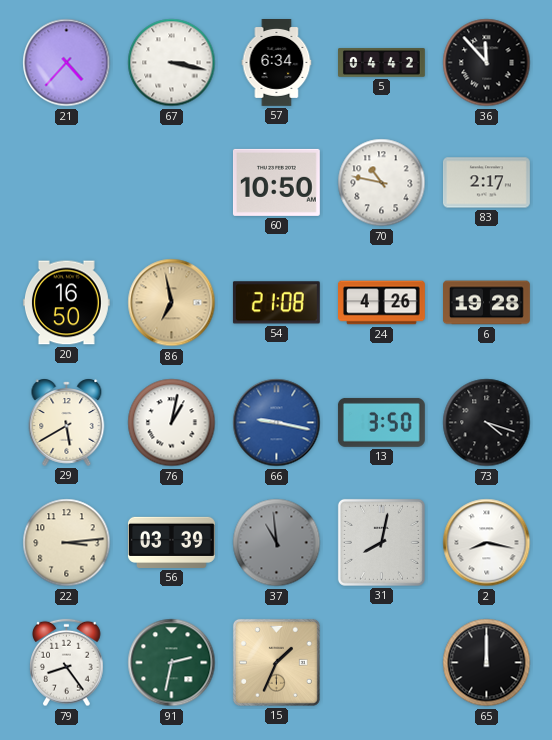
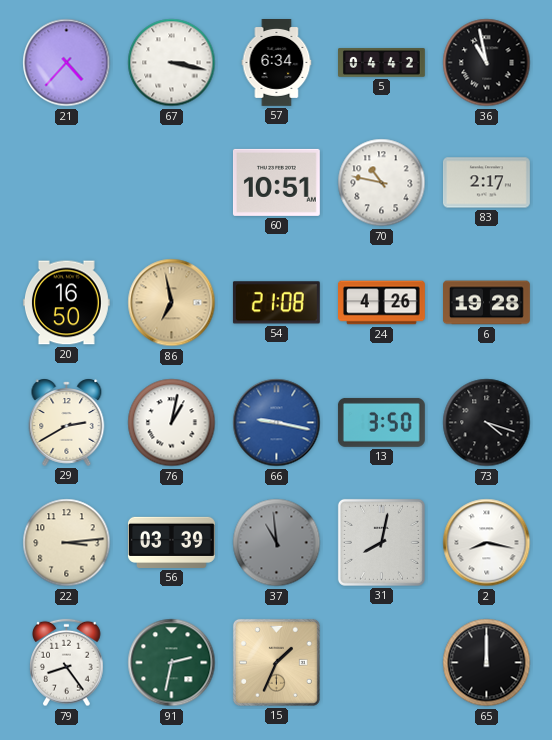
36: 11:53 -> 10:58
60: 10:50 -> 10:51
29: 5:40 -> 2:40
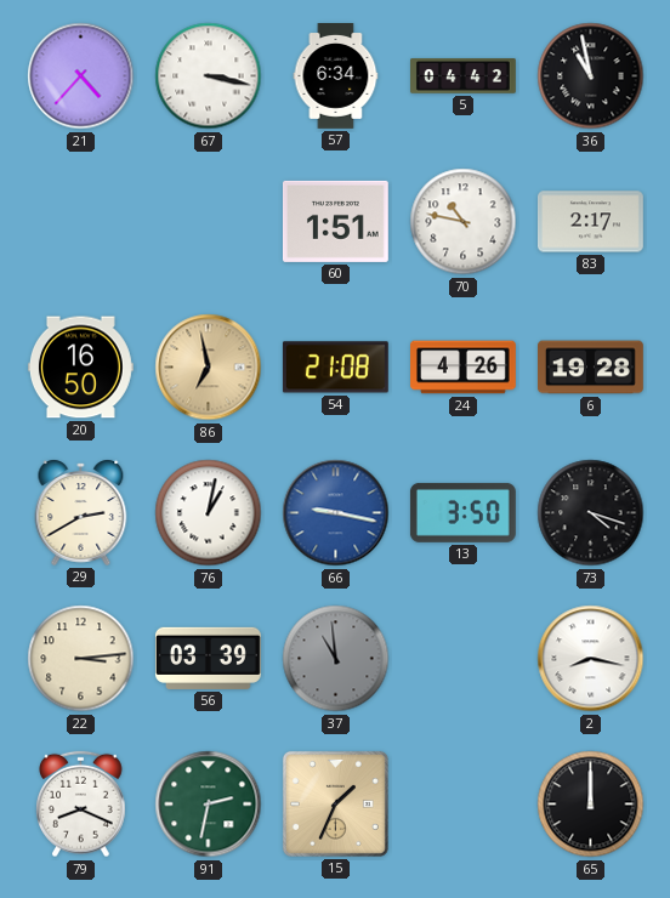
60: 10:51 -> 1:51
31: 8:02 -> none
79: 8:24 -> 8:19
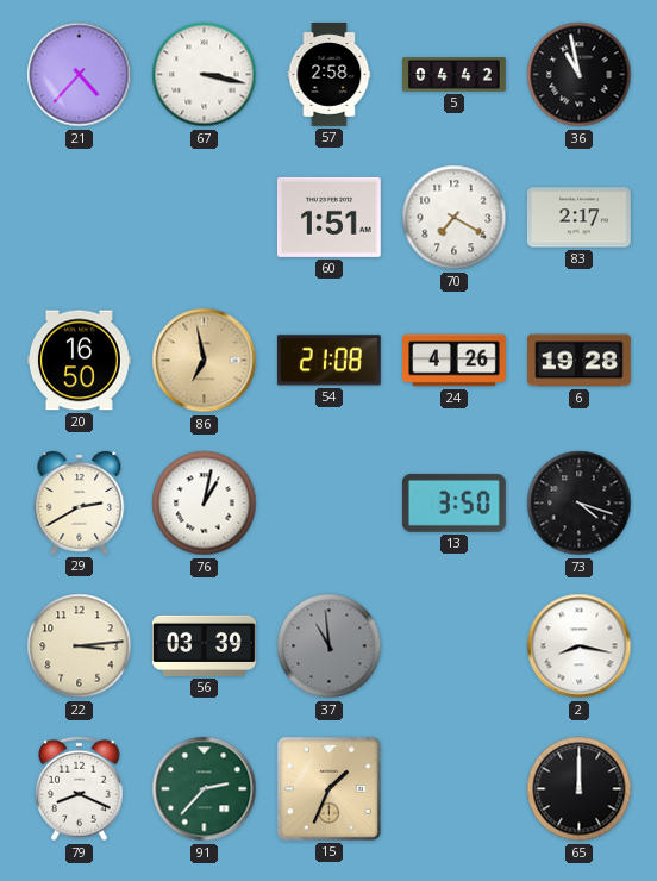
57: 6:34 -> 2:58
70: 10:47 -> 7:20
66: 9:17 -> none
91: 2:32 -> 2:37
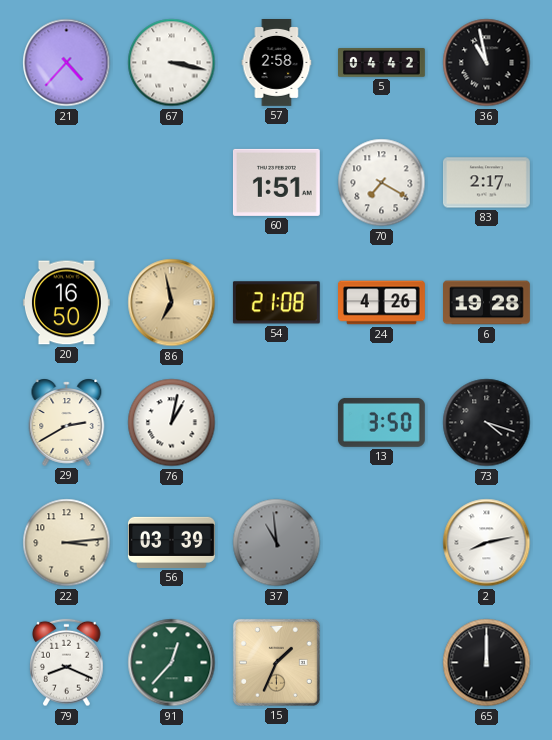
2: 8:17 -> 8:13
91: 2:37 -> 12:37
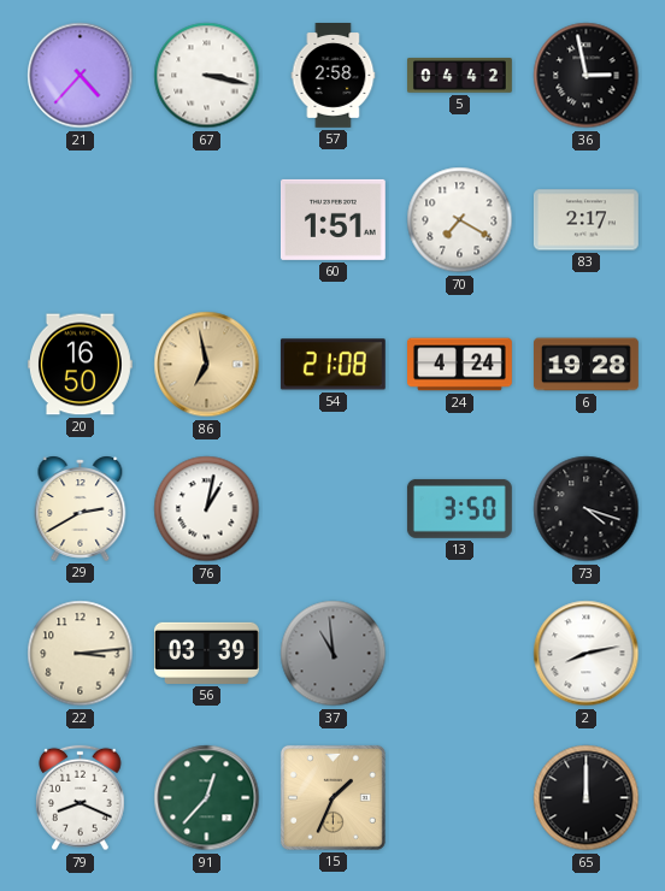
36: 10:58 -> 2:58
24: 4:26 -> 4:24
